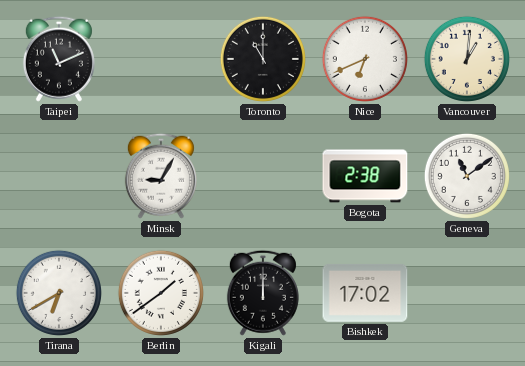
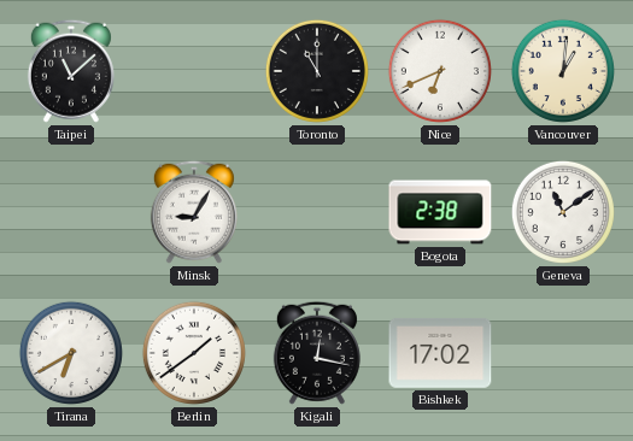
Taipei: 11:11 -> 11:08
Kigali: 12:00 -> 12:17
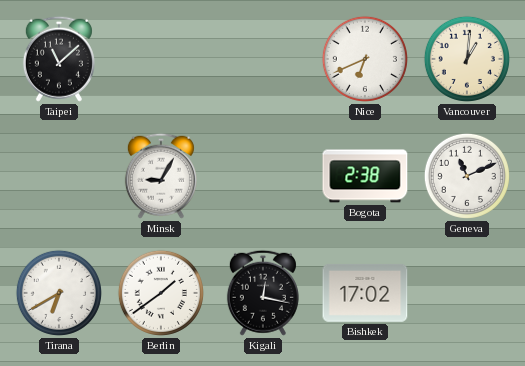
Toronto: 11:00 -> none
Geneva: 11:09 -> 11:11
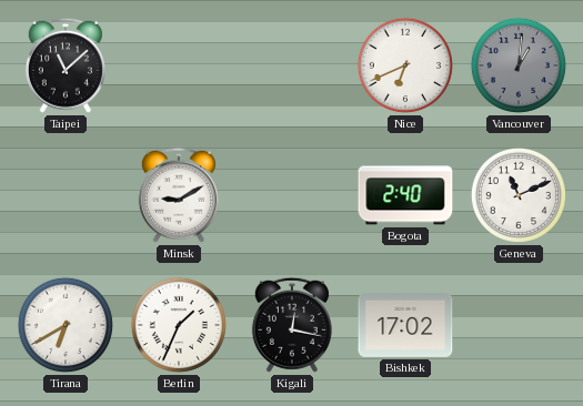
Vancouver dial: cream -> grey
Minsk: 9:05 -> 9:10
Bogota: 2:38 -> 2:40
Berlin: 1:39 -> 1:34
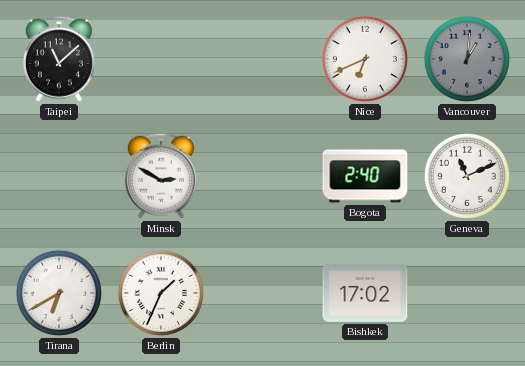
Minsk: 9:10 -> 2:50
Kigali: 12:17 -> none
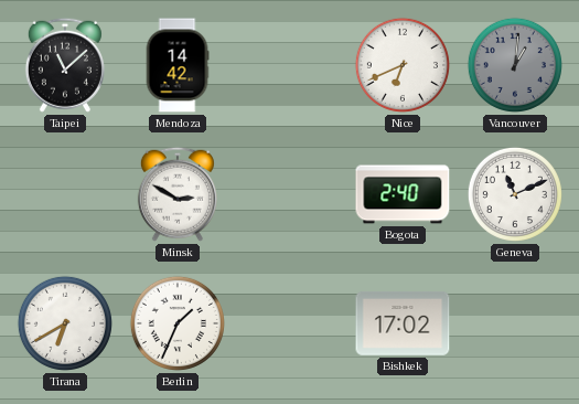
Mendoza: none -> 14:42
